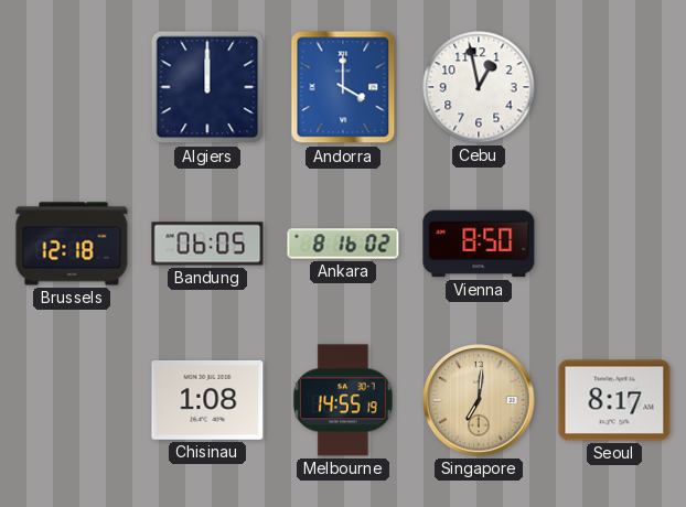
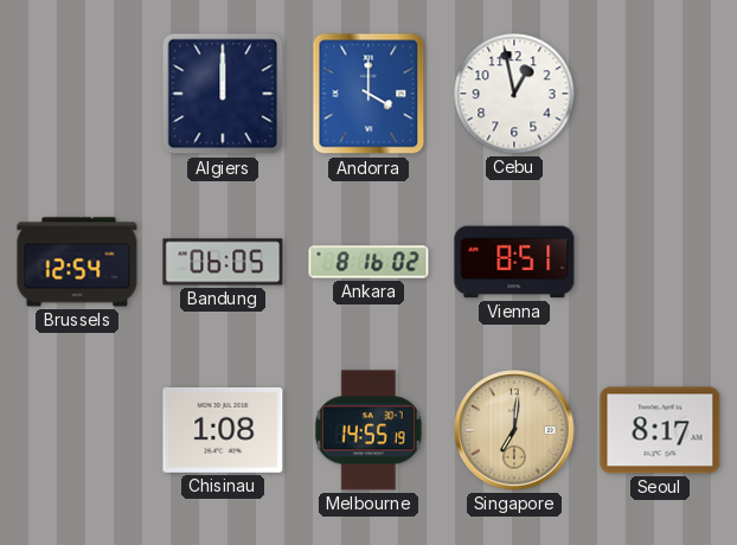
Brussels: 12:18 -> 12:54
Vienna: 8:50 -> 8:51
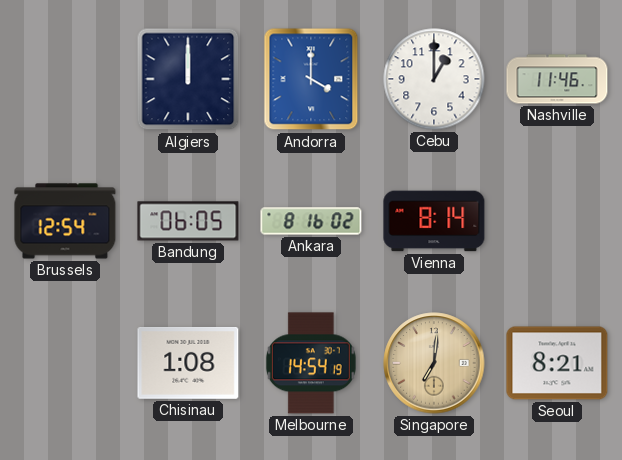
Cebu: 12:58 -> 1:00
Nashville: none -> 11:46
Vienna: 8:51 -> 8:14
Melbourne: 14:55 -> 14:54
Seoul: 8:17 -> 8:21
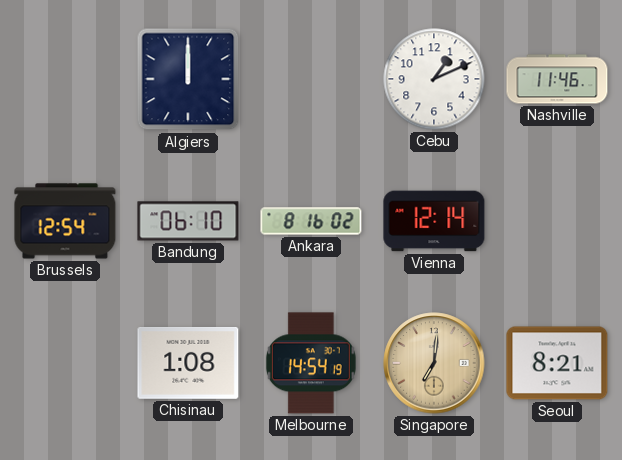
Andorra: 4:00 -> none
Cebu: 1:00 -> 1:11
Bandung: 06:05 -> 06:10
Vienna: 8:14 -> 12:14
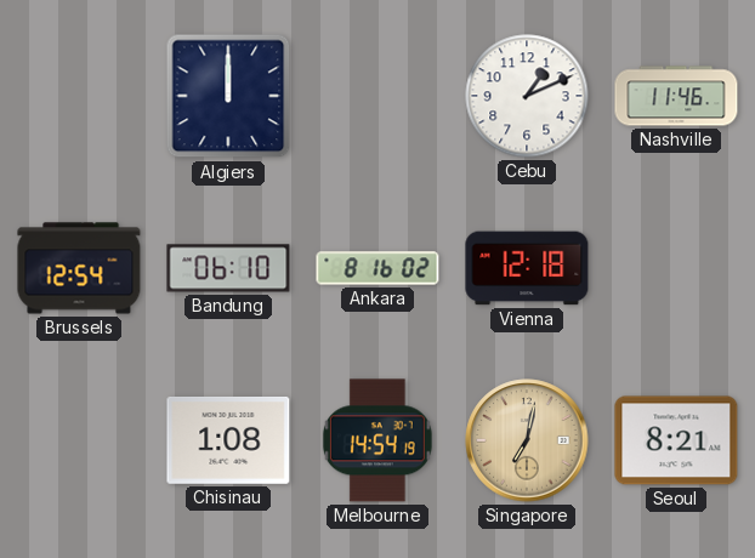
Vienna: 12:14 -> 12:18
Singapore: 7:01 -> 7:02
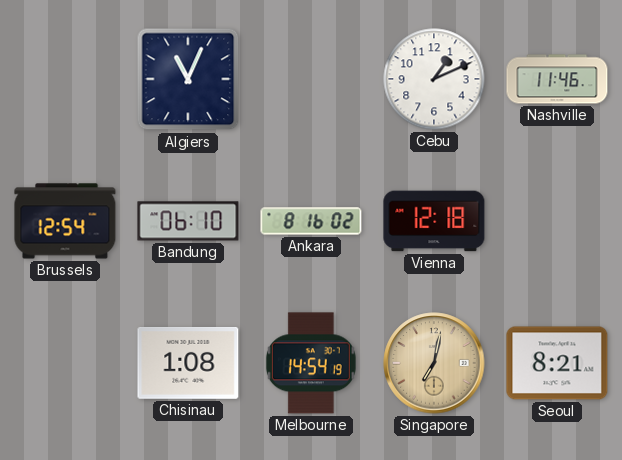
Algiers: 12:00 -> 11:04
